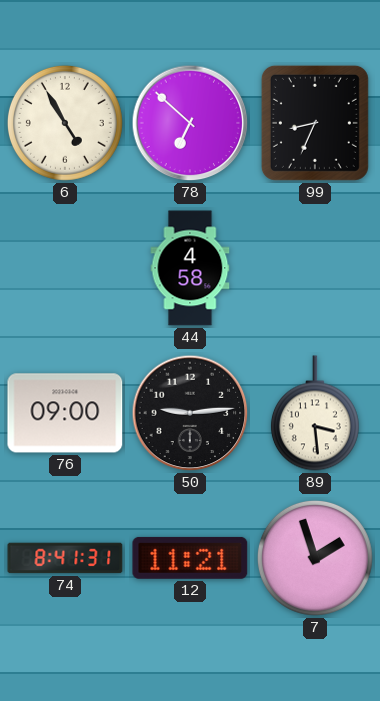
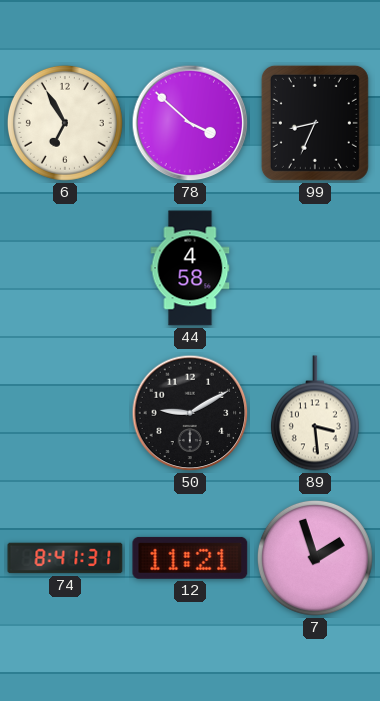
6: 4:55 -> 6:55
78: 6:52 -> 3:52
76: 09:00 -> none
50: 9:14 -> 9:10
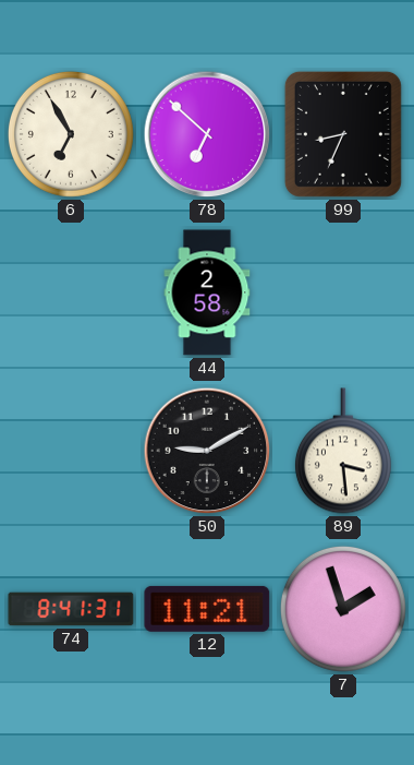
78: 3:52 -> 6:52
44: 4:58 -> 2:58
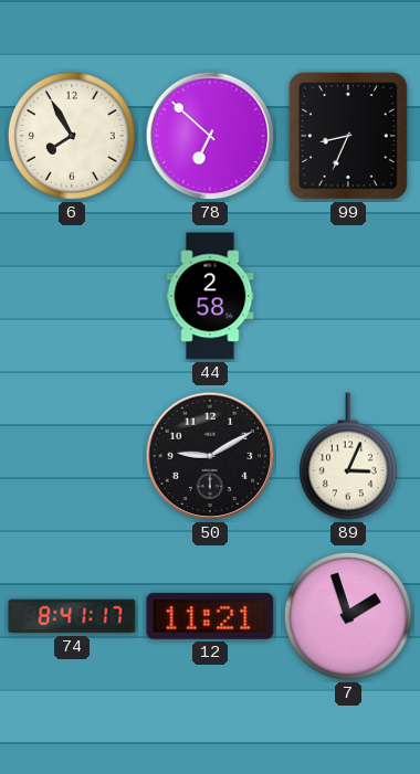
6: 6:55 -> 7:55
89: 3:29 -> 3:04
74: 8:41:31 -> 8:41:17
